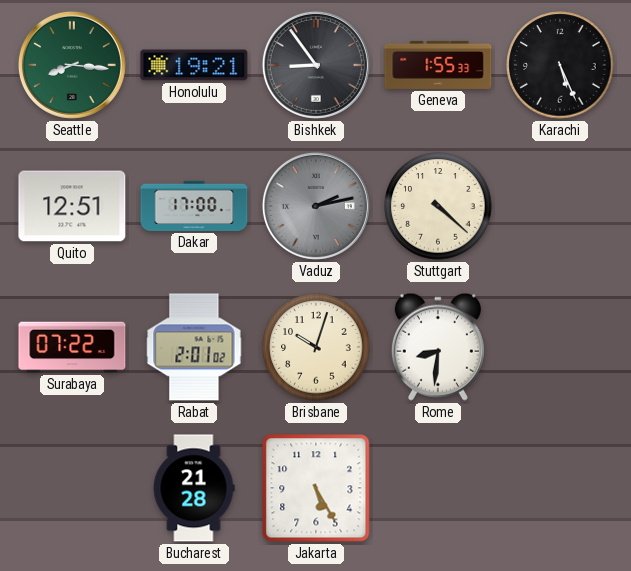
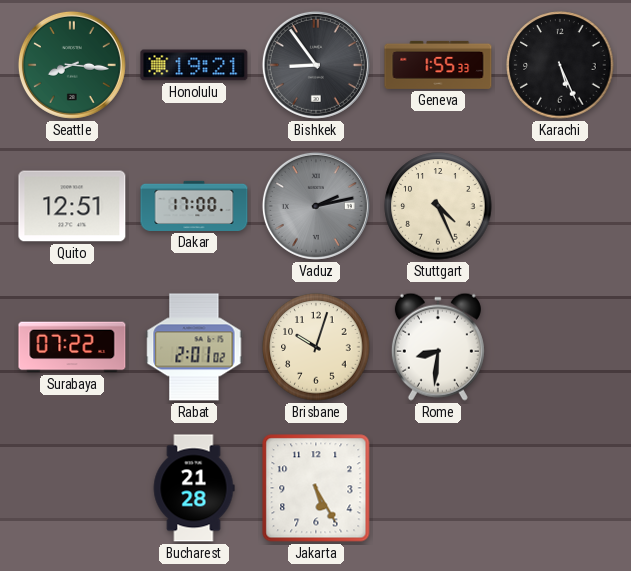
Stuttgart: 4:22 -> 4:26
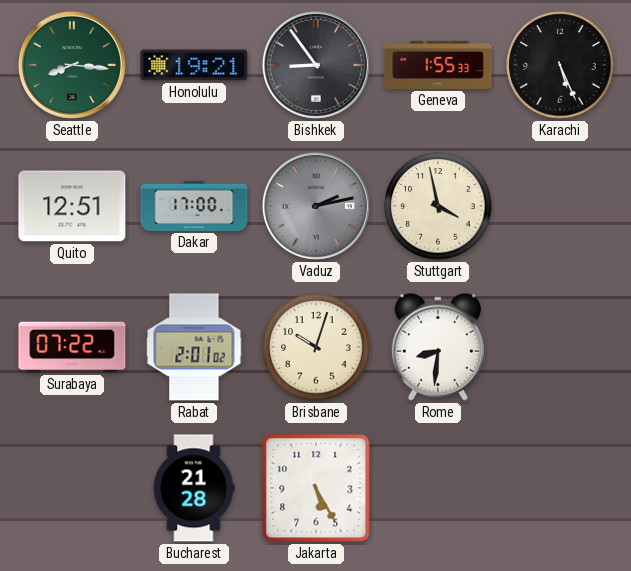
Stuttgart: 4:26 -> 3:58
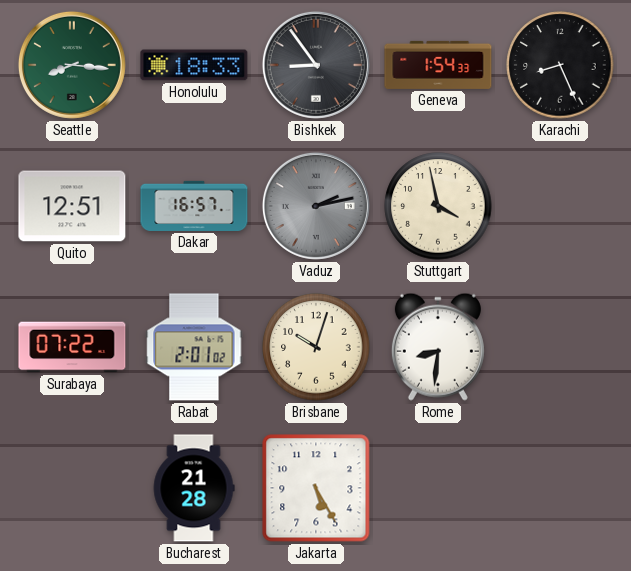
Honolulu: 19:21 -> 18:33
Geneva: 1:55 -> 1:54
Karachi: 5:26 -> 8:26
Dakar: 17:00 -> 16:57
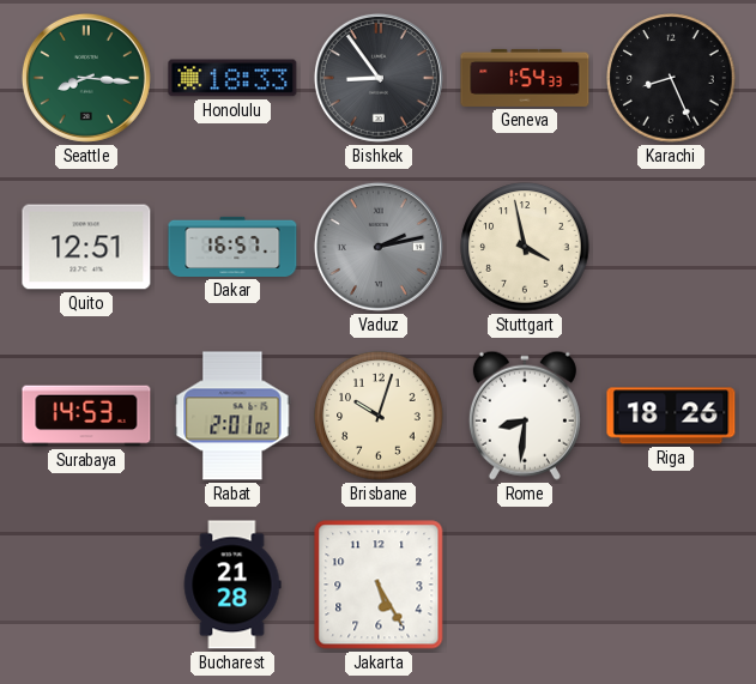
Surabaya: 07:22 -> 14:53
Riga: none -> 18:26
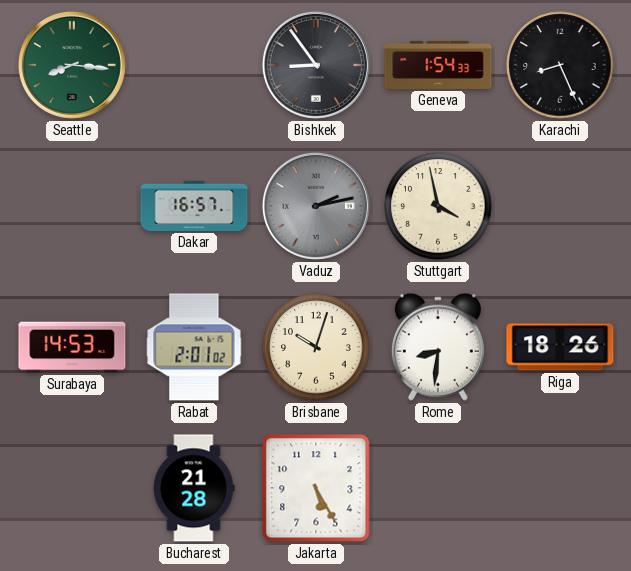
Honolulu: 18:33 -> none
Quito: 12:51 -> none
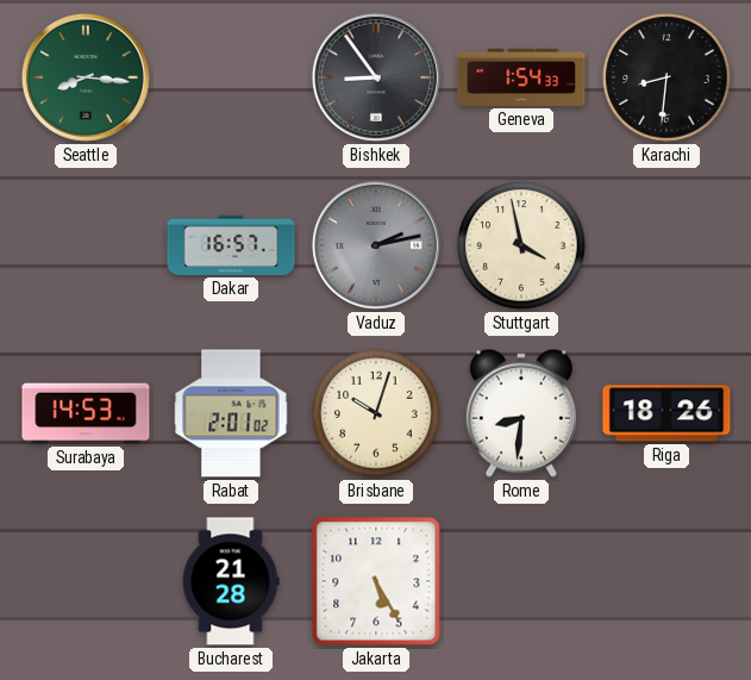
Karachi: 8:26 -> 8:31
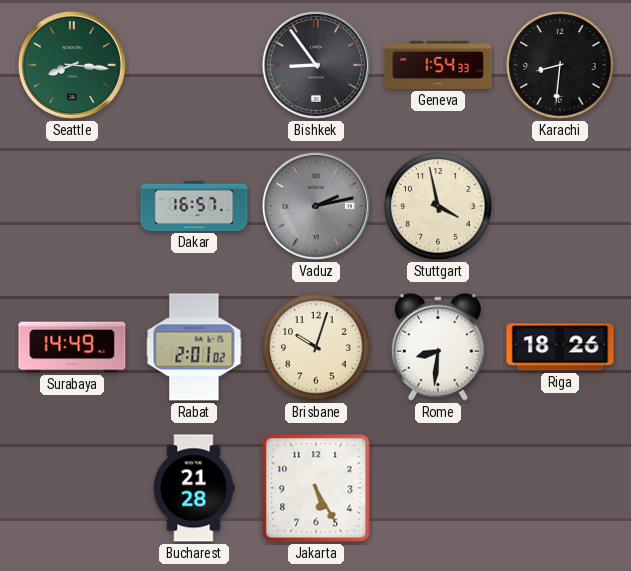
Surabaya: 14:53 -> 14:49
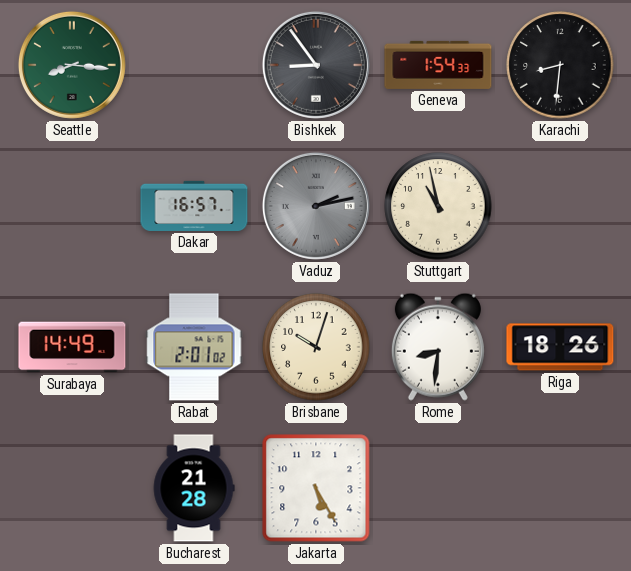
Stuttgart: 3:58 -> 10:58
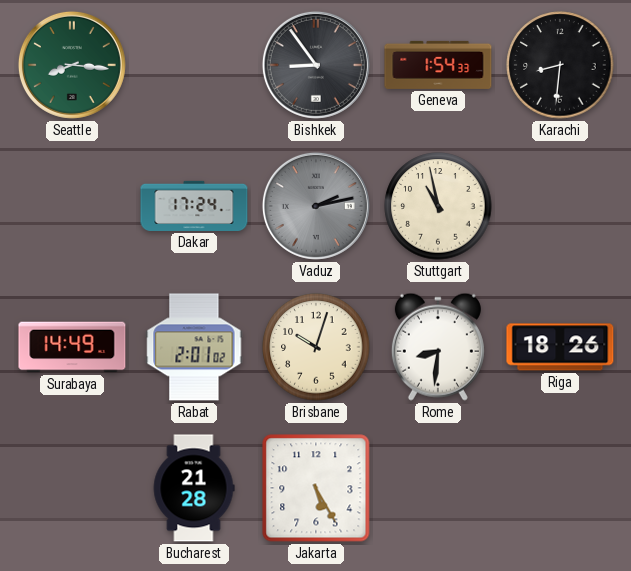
Dakar: 16:57 -> 17:24
